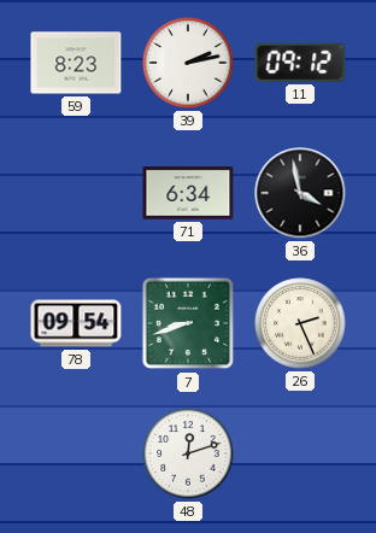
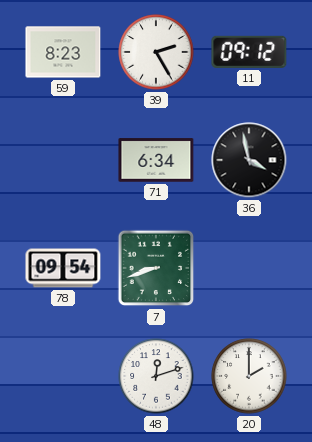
39: 2:13 -> 2:25
26: 2:26 -> none
20: none -> 2:00
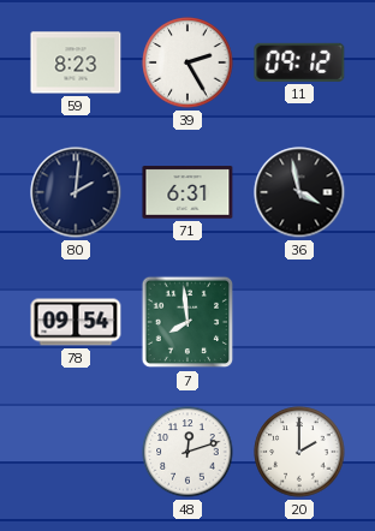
80: none -> 2:01
71: 6:34 -> 6:31
7: 8:42 -> 7:59
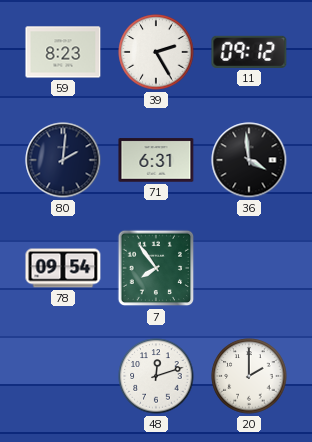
36: 3:58 -> 3:59
7: 7:59 -> 7:54
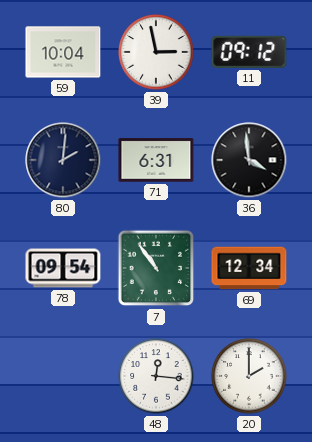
59: 8:23 -> 10:04
39: 2:25 -> 2:58
7: 7:54 -> 10:54
69: none -> 12:34
48: 12:12 -> 12:16
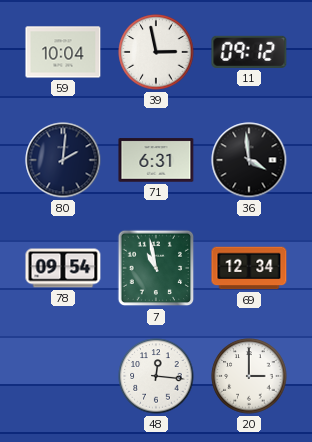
7: 10:54 -> 10:58
20: 2:00 -> 3:00
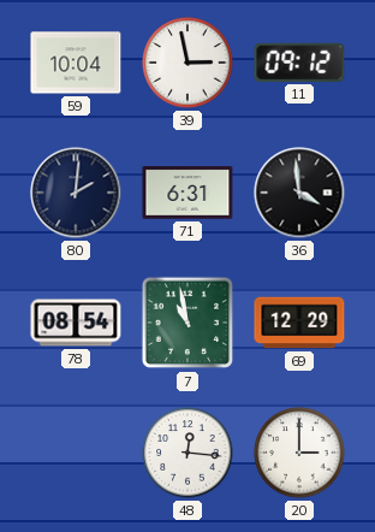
78: 09:54 -> 08:54
69: 12:34 -> 12:29
